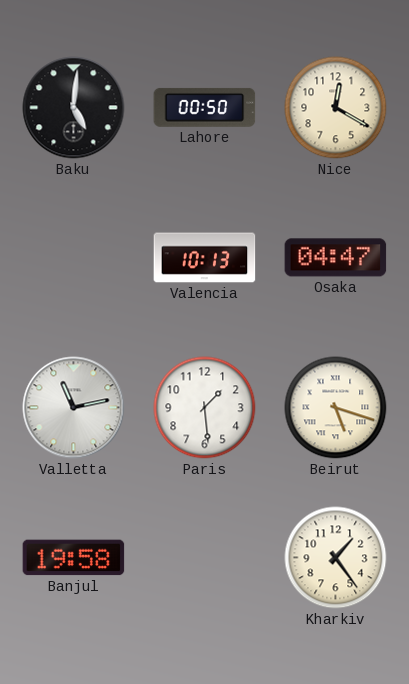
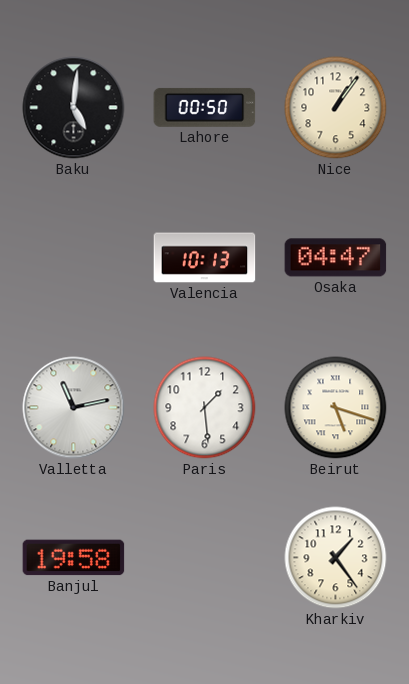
Nice: 12:20 -> 1:06
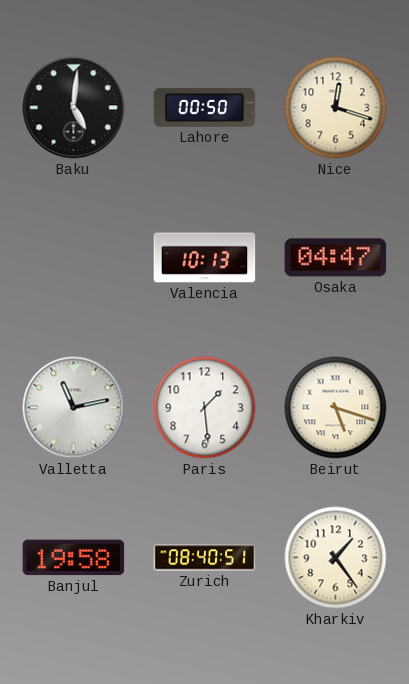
Nice: 1:06 -> 12:18
Zurich: none -> 08:40
